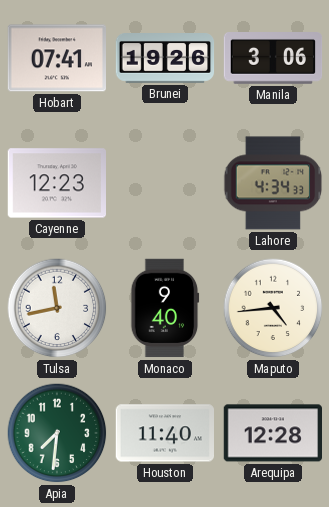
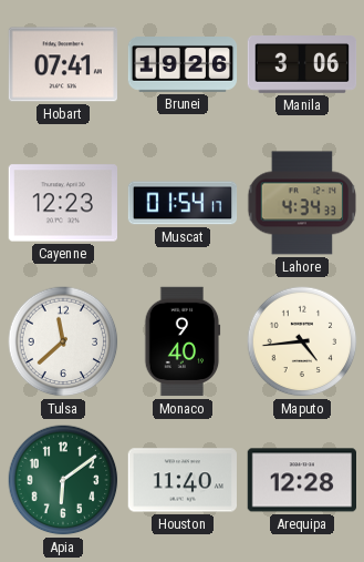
Muscat: none -> 01:54
Tulsa: 11:43 -> 11:38
Apia: 7:31 -> 6:09
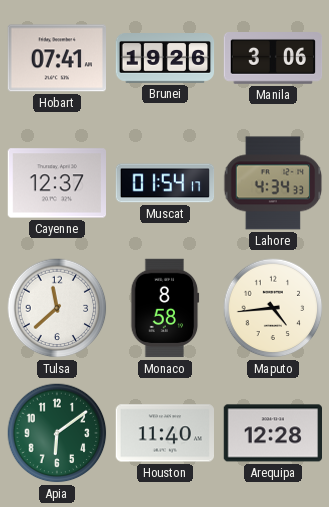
Cayenne: 12:23 -> 12:37
Monaco: 9:40 -> 8:58
